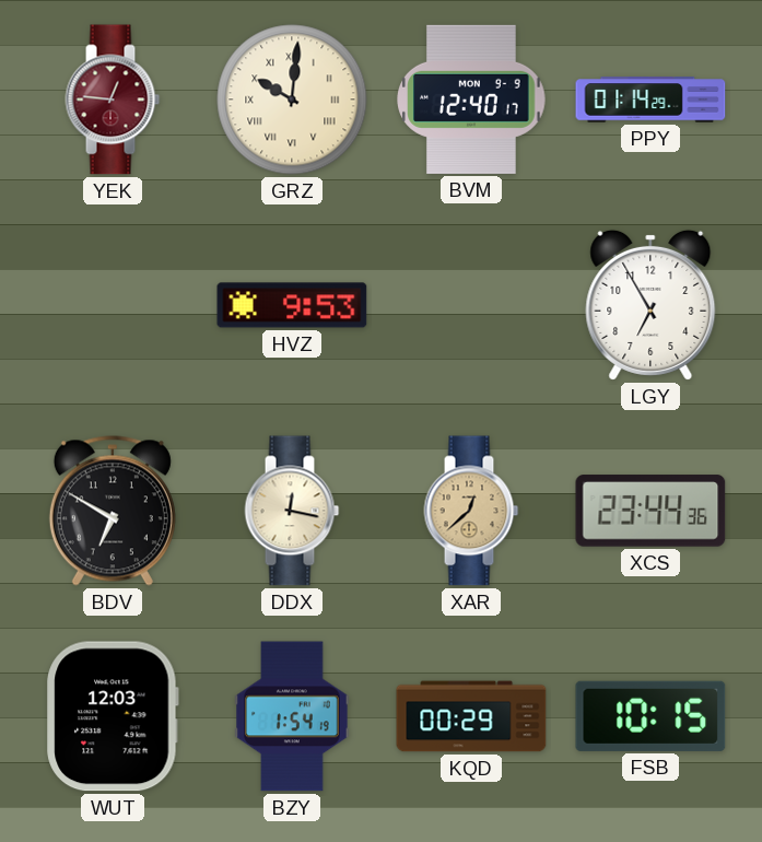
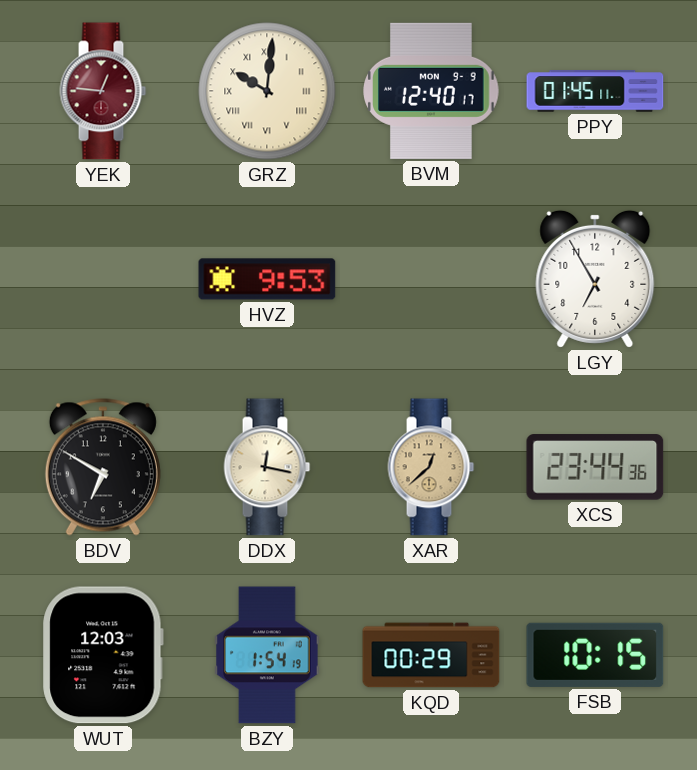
PPY: 01:14 -> 01:45
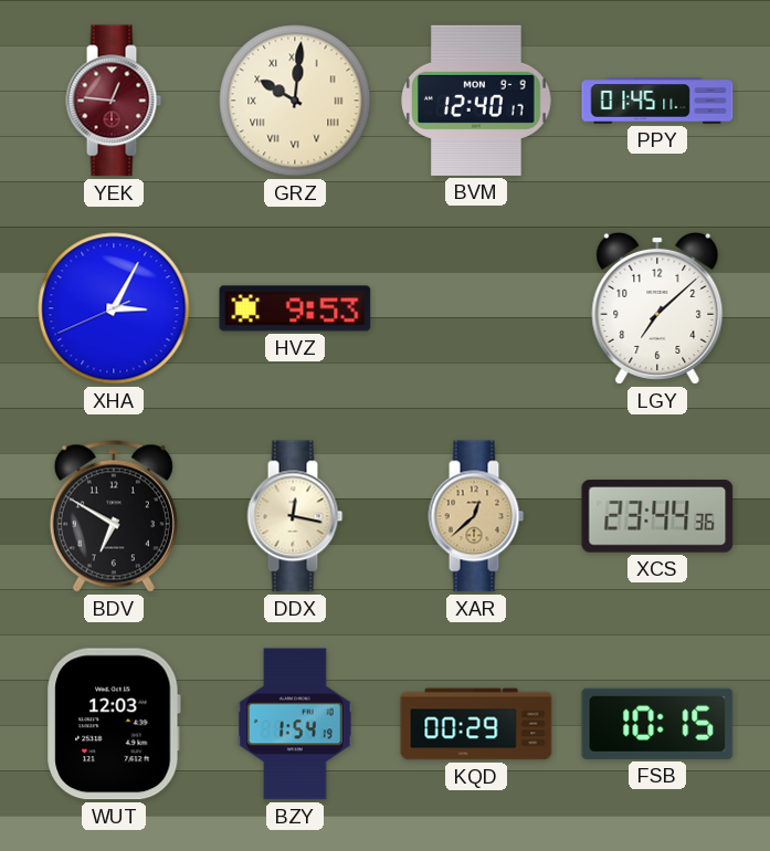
XHA: none -> 3:04
LGY: 6:55 -> 7:08
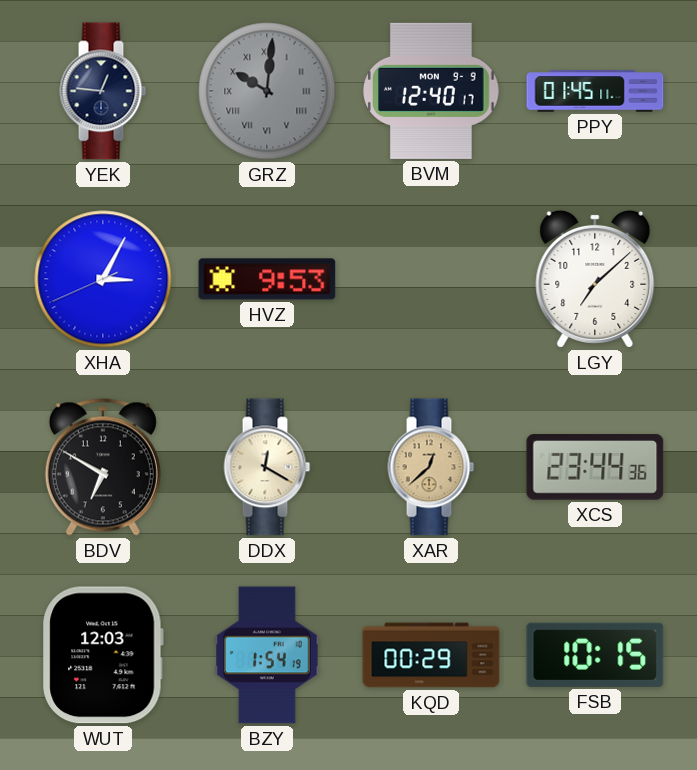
YEK dial: burgundy -> navy
GRZ dial: cream -> grey
DDX: 12:17 -> 12:20
